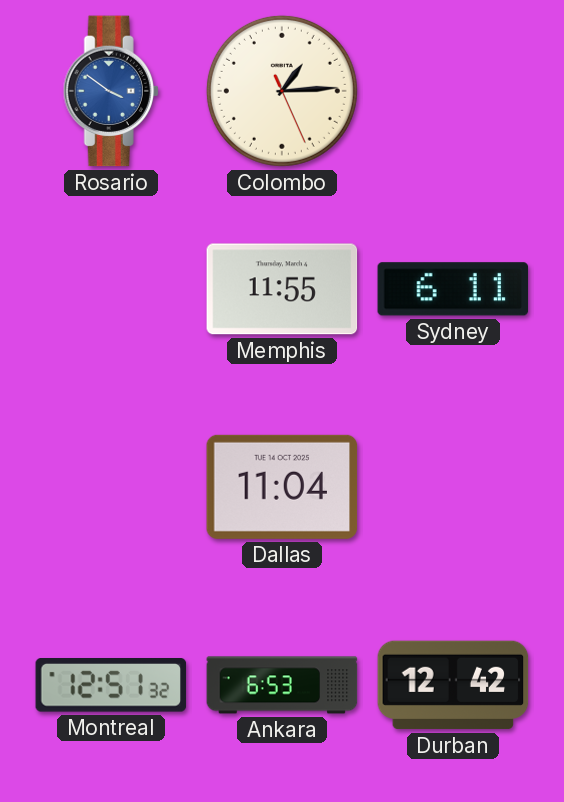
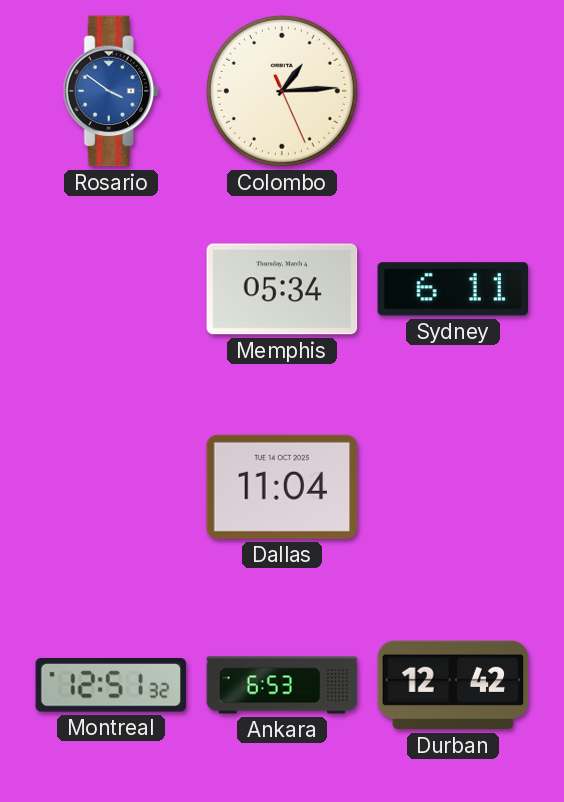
Memphis: 11:55 -> 05:34
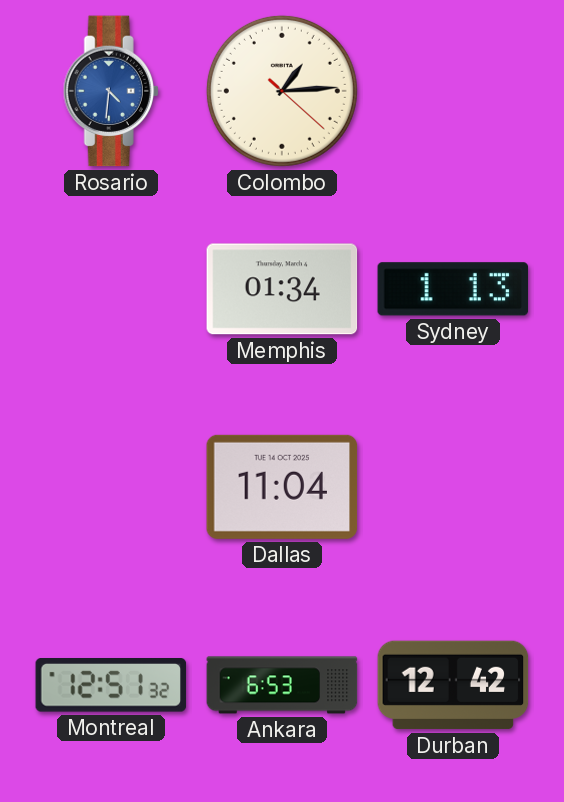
Rosario: 3:51 -> 4:31
Colombo: 1:14:26 -> 1:14:22
Memphis: 05:34 -> 01:34
Sydney: 6:11 -> 1:13
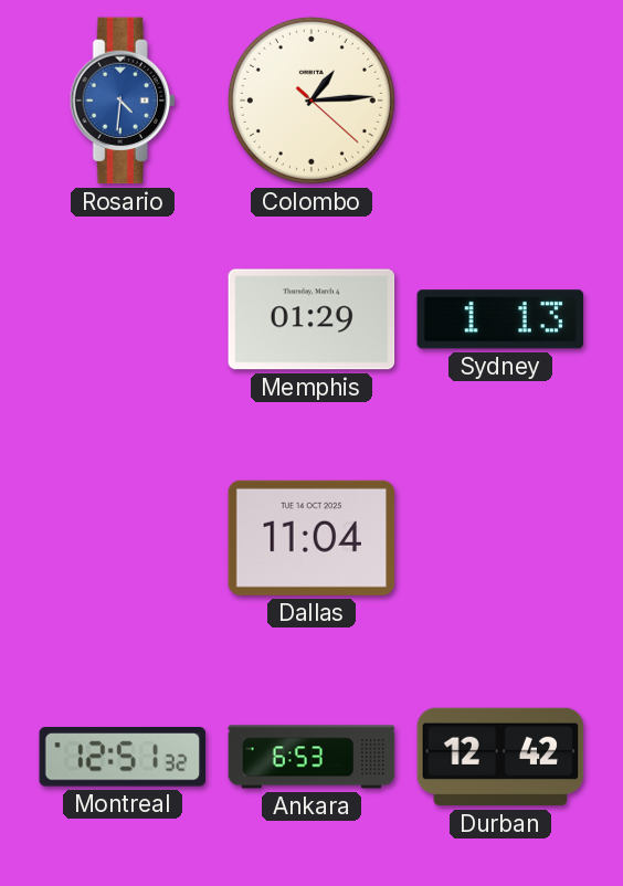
Memphis: 01:34 -> 01:29
